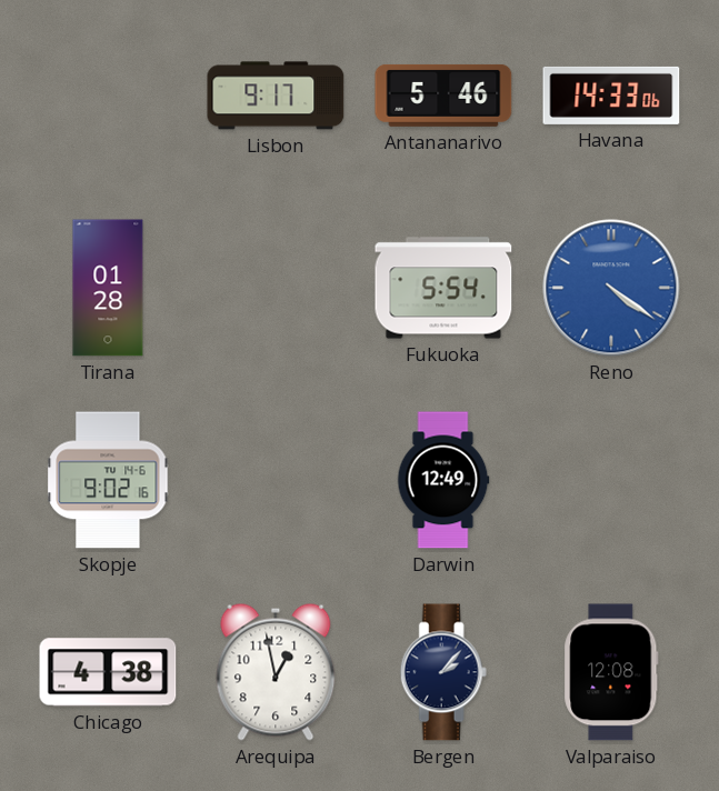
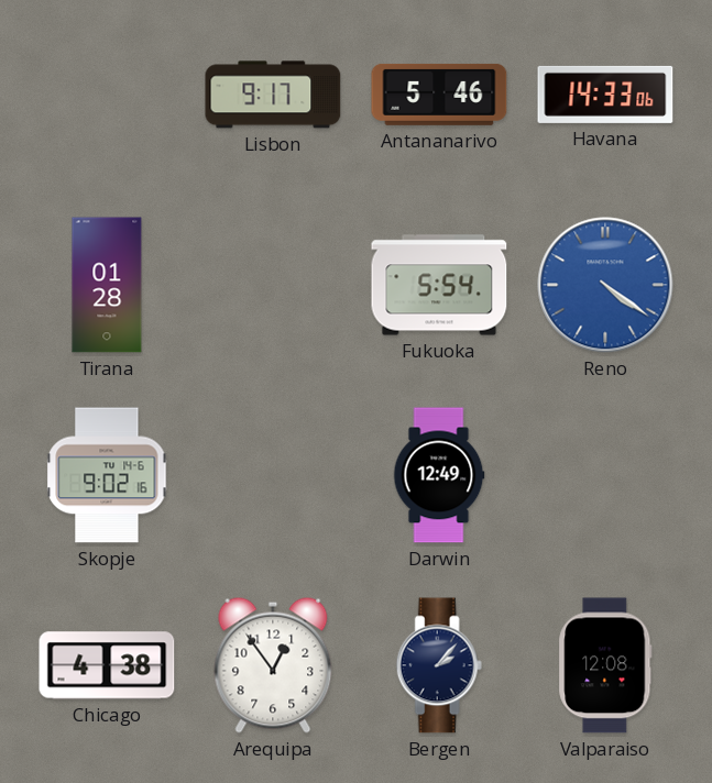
Arequipa: 12:58 -> 12:54
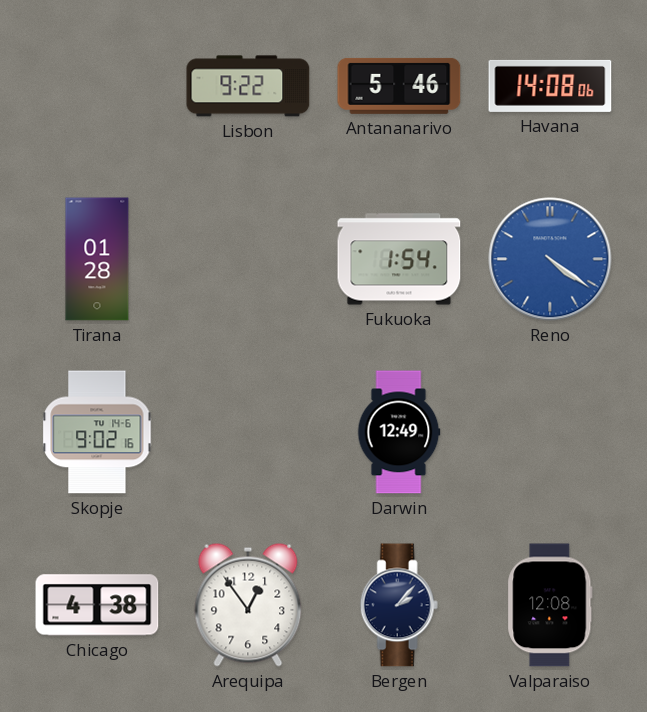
Lisbon: 9:17 -> 9:22
Havana: 14:33 -> 14:08
Fukuoka: 5:54 -> 1:54
